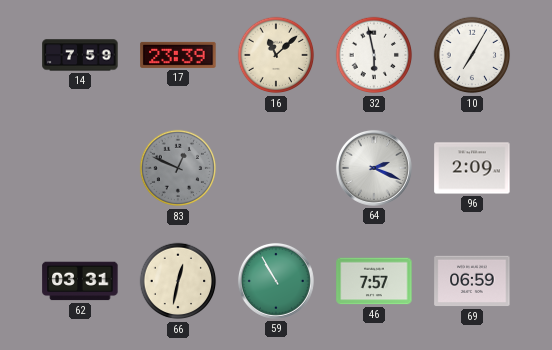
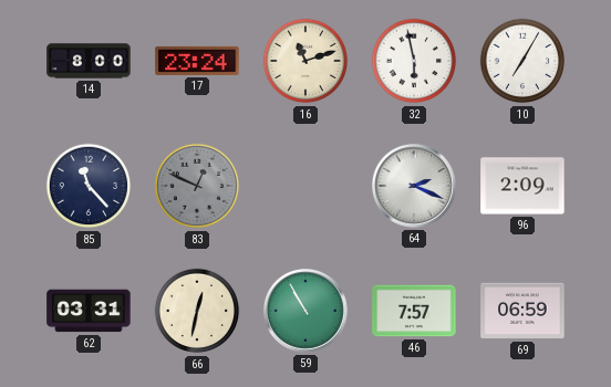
14: 7:59 -> 8:00
17: 23:39 -> 23:24
16: 11:08 -> 11:12
85: none -> 11:23
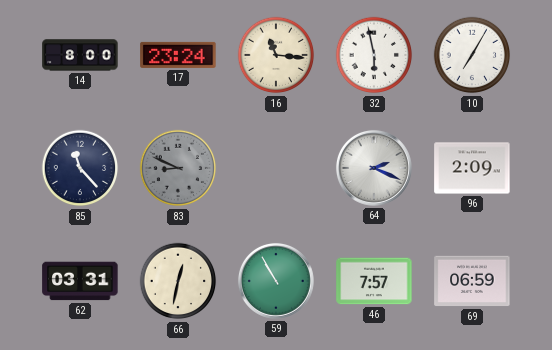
16: 11:12 -> 11:16
83: 12:49 -> 8:49
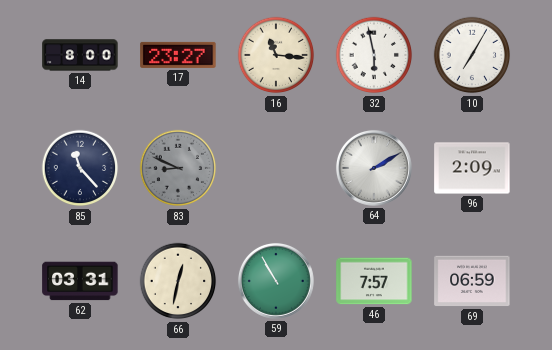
17: 23:24 -> 23:27
64: 2:19 -> 2:10
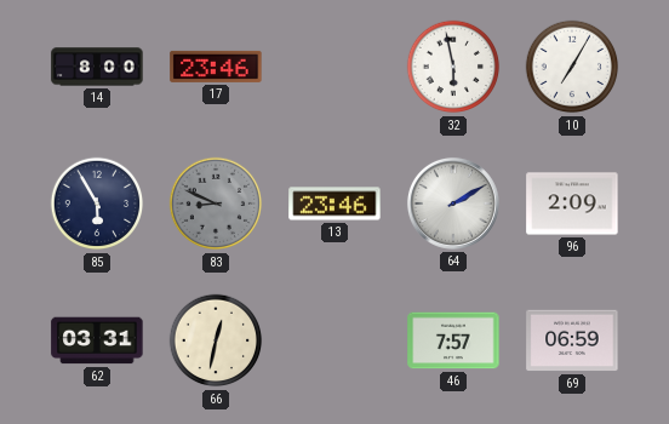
17: 23:27 -> 23:46
16: 11:16 -> none
85: 11:23 -> 5:55
13: none -> 23:46
59: 10:55 -> none
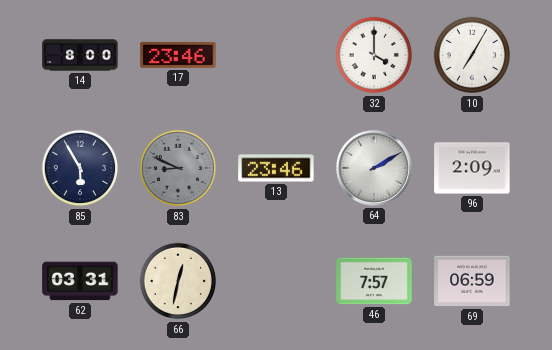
32: 5:58 -> 4:00
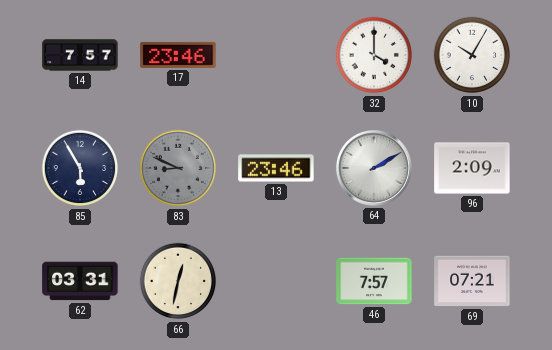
14: 8:00 -> 7:57
10: 7:05 -> 10:05
69: 06:59 -> 07:21
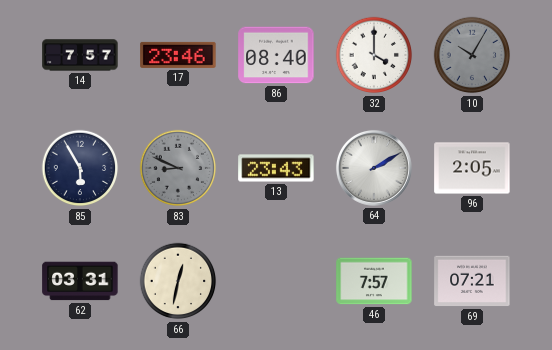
86: none -> 08:40
10 dial: white -> grey
13: 23:46 -> 23:43
96: 2:09 -> 2:05
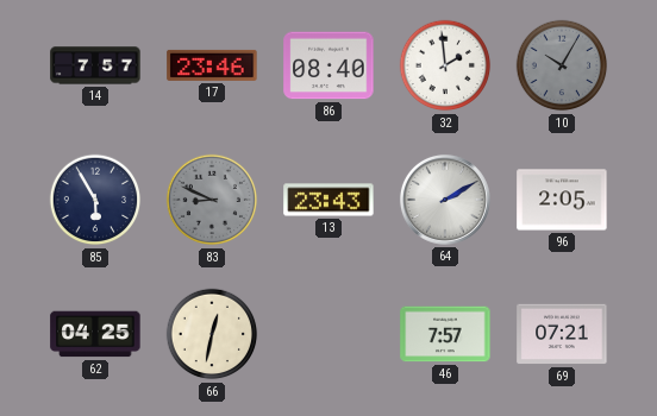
32: 4:00 -> 1:59
62: 03:31 -> 04:25
